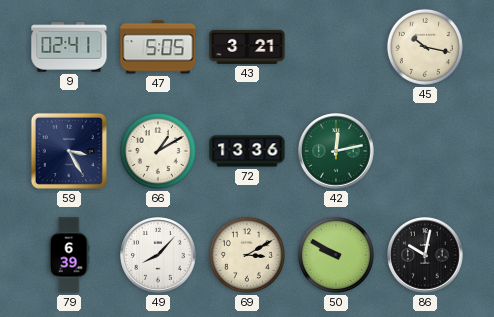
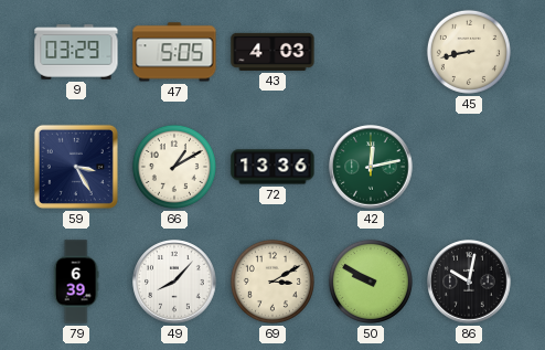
9: 02:41 -> 03:29
43: 3:21 -> 4:03
45: 10:17 -> 8:43
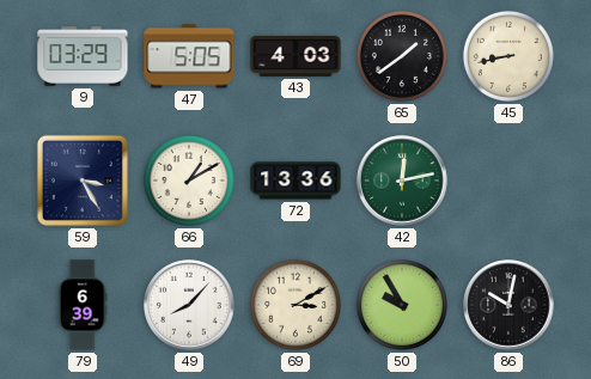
65: none -> 1:39
50: 9:50 -> 9:55
